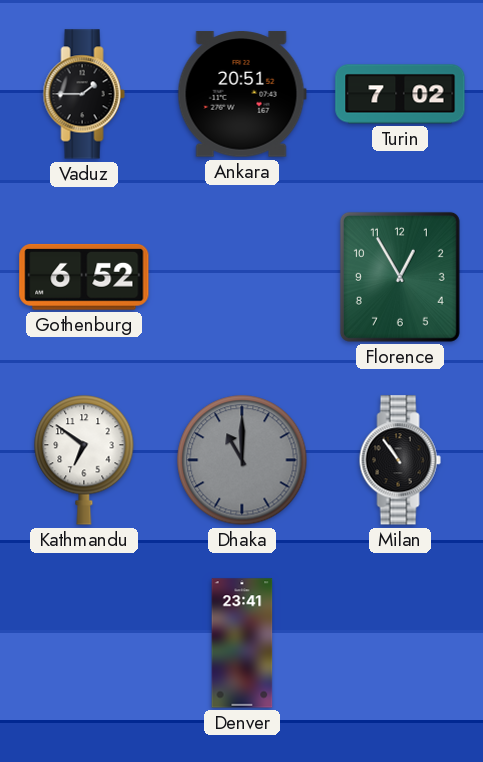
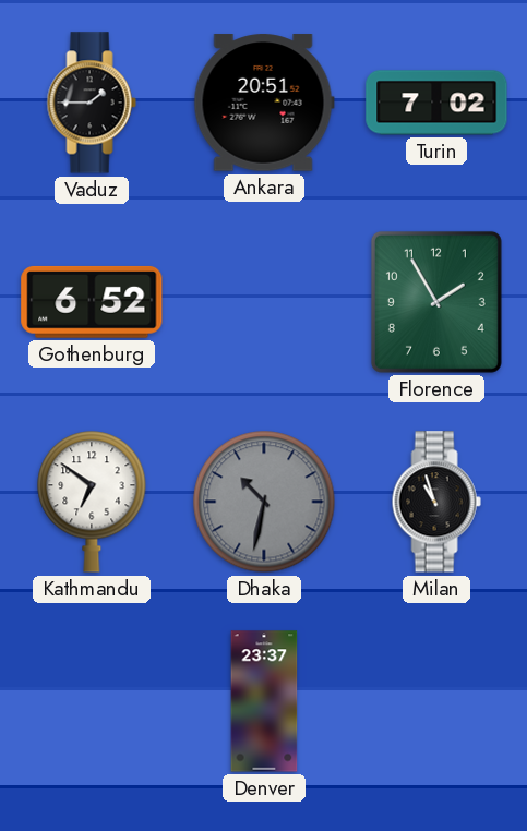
Florence: 12:55 -> 1:55
Dhaka: 11:00 -> 10:32
Milan: 10:54 -> 10:57
Denver: 23:41 -> 23:37
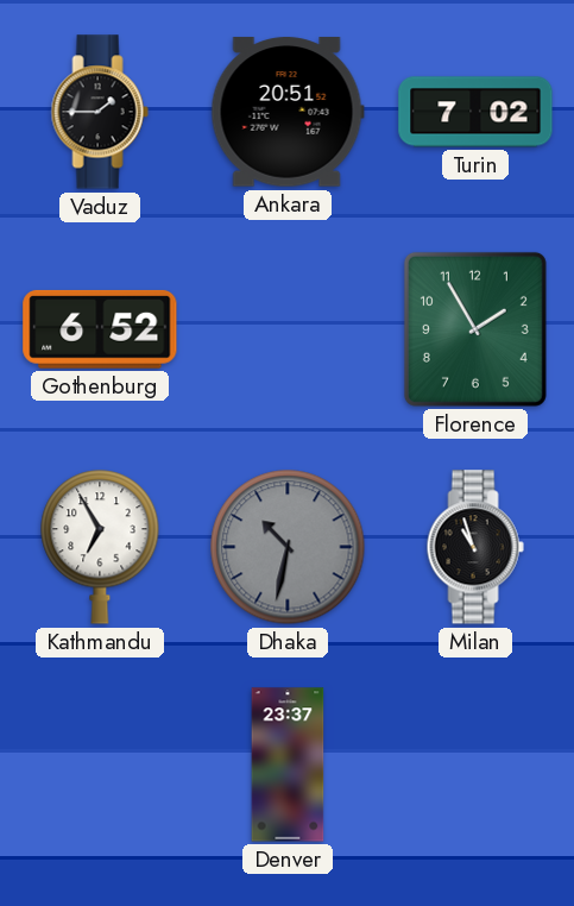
Kathmandu: 6:51 -> 6:55
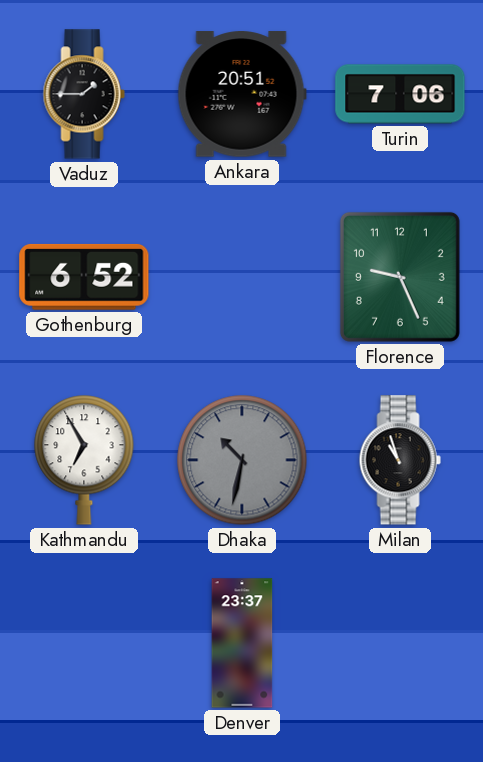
Turin: 7:02 -> 7:06
Florence: 1:55 -> 9:26
